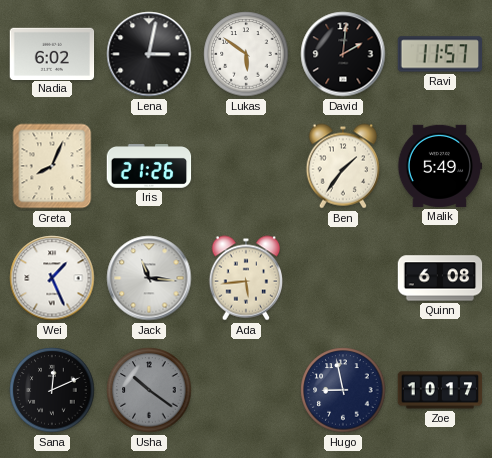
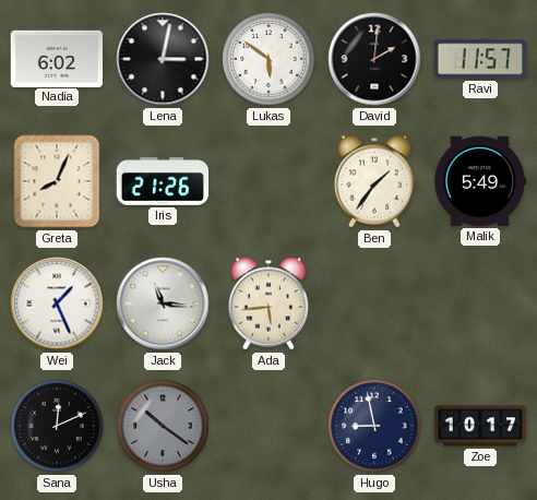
Quinn: 6:08 -> none
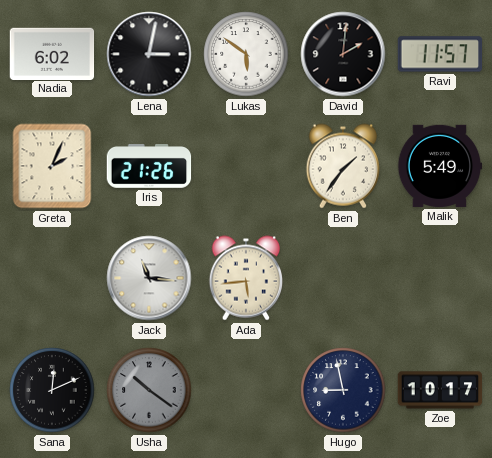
Greta: 8:04 -> 2:04
Wei: 1:26 -> none
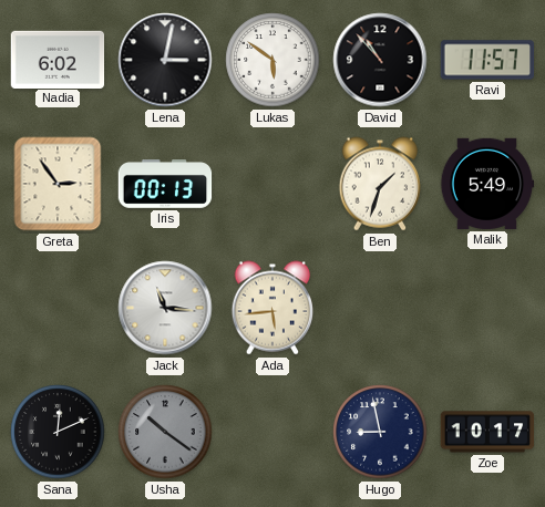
David: 2:01 -> 10:53
Greta: 2:04 -> 2:54
Iris: 21:26 -> 00:13
Ben: 1:36 -> 1:33
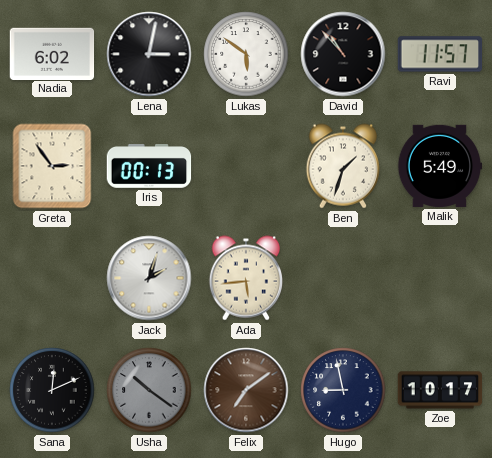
Jack: 11:16 -> 2:03
Felix: none -> 7:09
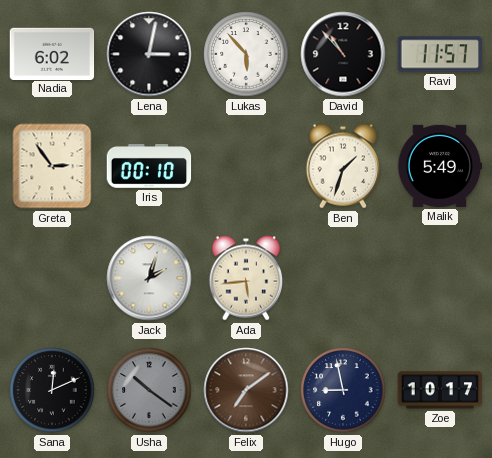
Lukas: 5:51 -> 5:53
Iris: 00:13 -> 00:10
